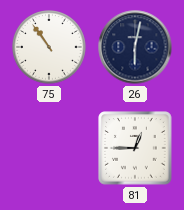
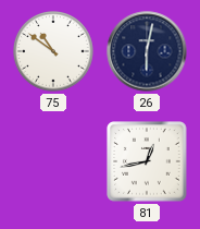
75: 10:54 -> 10:51
81: 12:45 -> 12:43
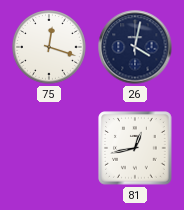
75: 10:51 -> 12:18
26: 6:02 -> 4:02
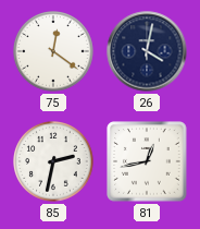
75: 12:18 -> 12:21
85: none -> 2:32
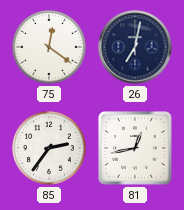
26: 4:02 -> 7:02
85: 2:32 -> 2:36
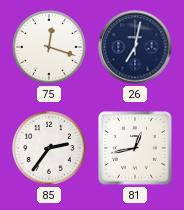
75: 12:21 -> 12:18
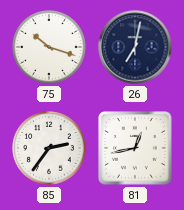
75: 12:18 -> 10:18
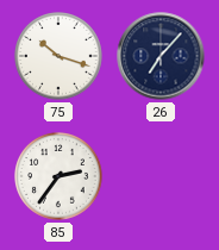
26: 7:02 -> 7:07
81: 12:43 -> none
